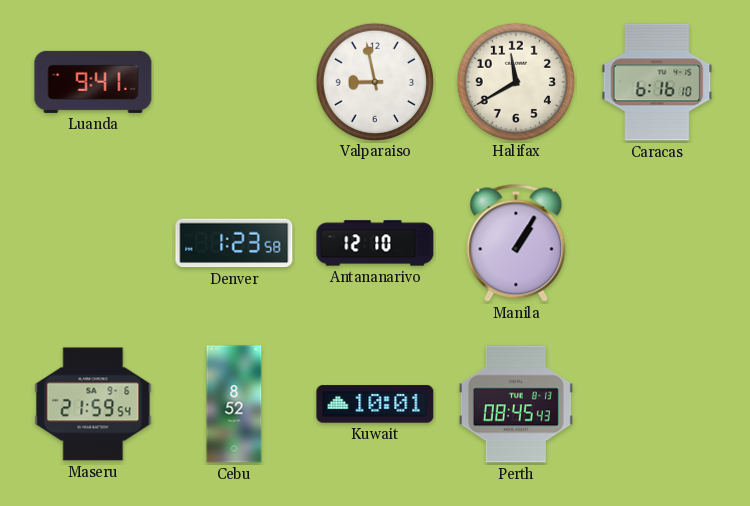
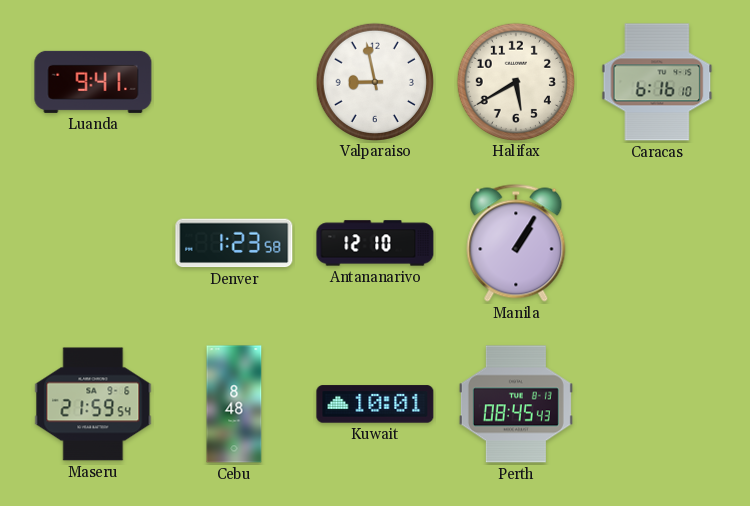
Halifax: 11:40 -> 5:40
Cebu: 8:52 -> 8:48
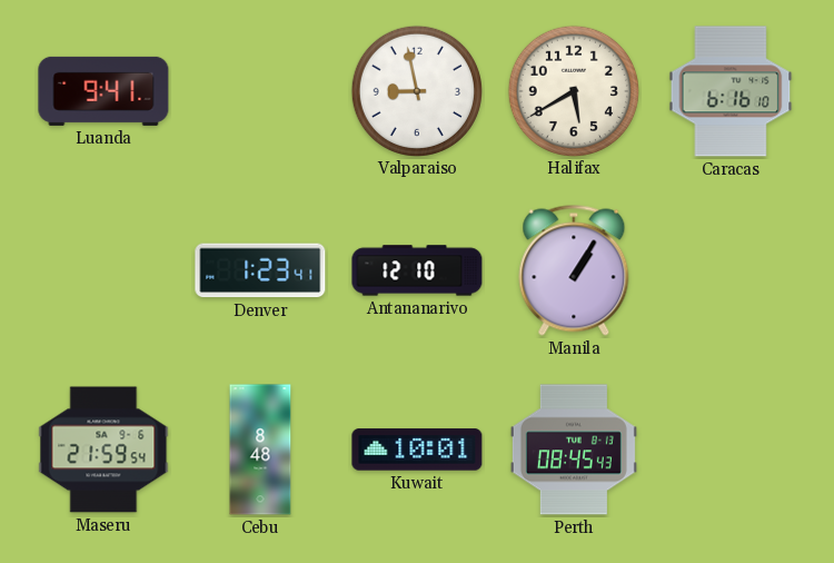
Denver: 1:23:58 -> 1:23:41
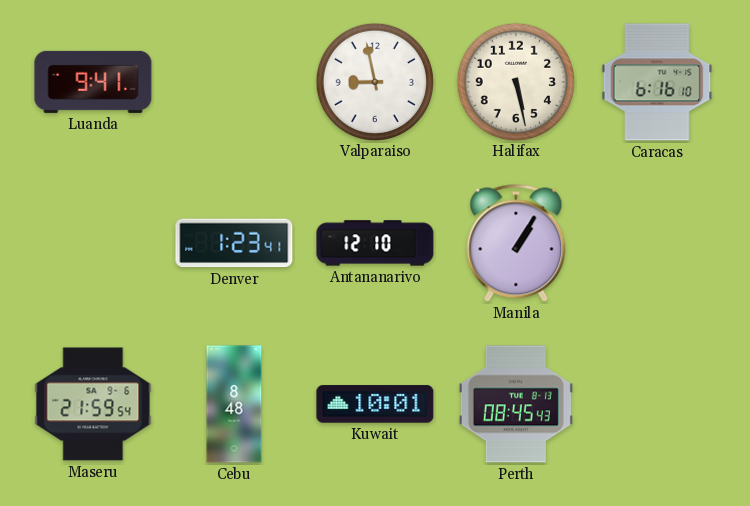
Halifax: 5:40 -> 5:28
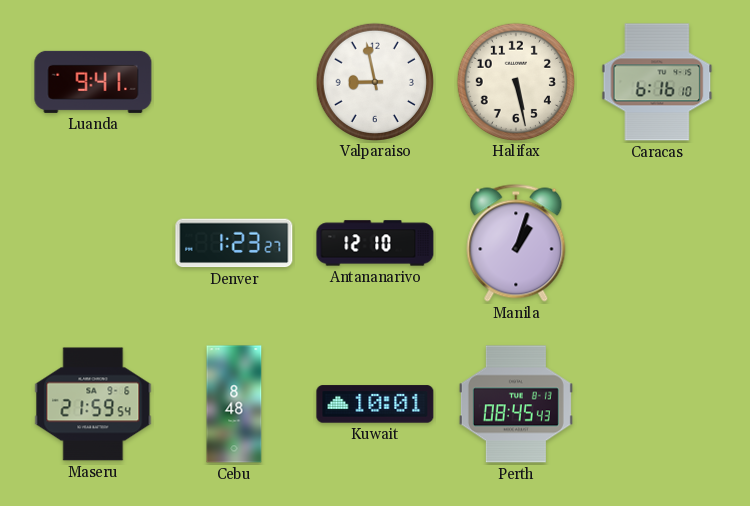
Denver: 1:23:41 -> 1:23:27
Manila: 1:05 -> 1:03
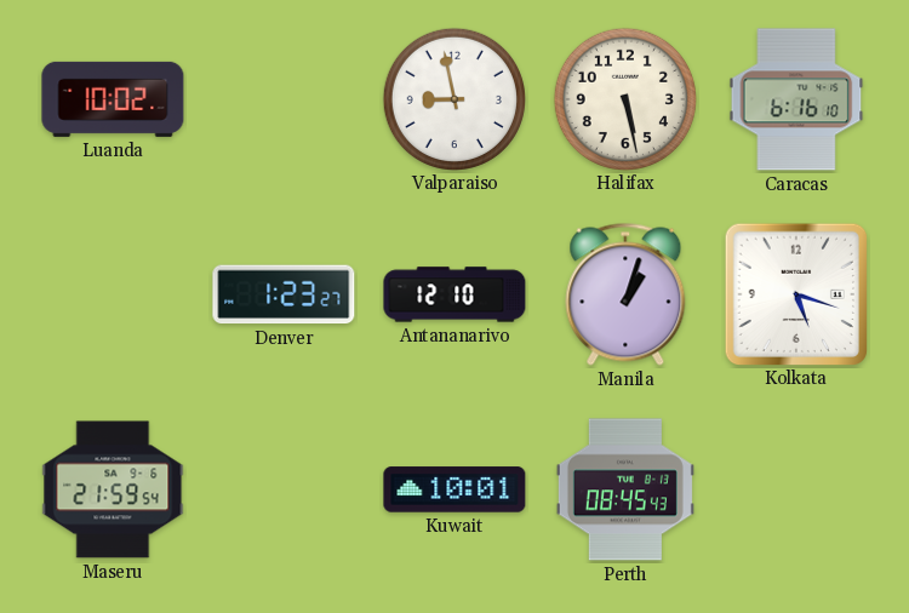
Luanda: 9:41 -> 10:02
Kolkata: none -> 5:18
Cebu: 8:48 -> none
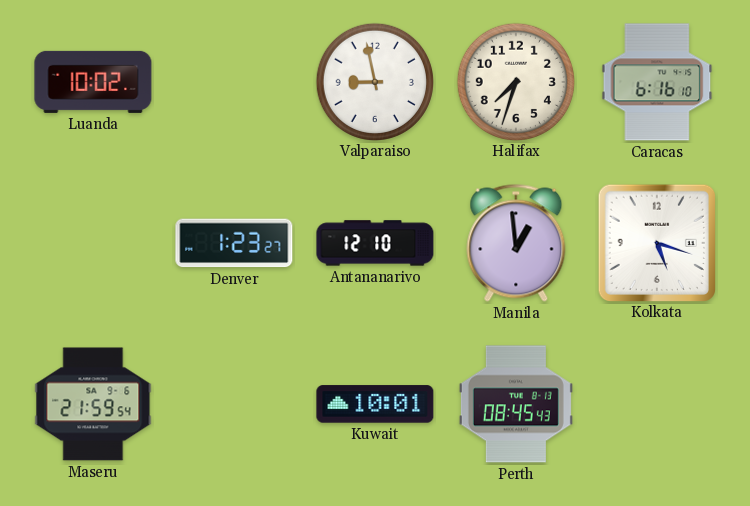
Halifax: 5:28 -> 7:33
Manila: 1:03 -> 12:59
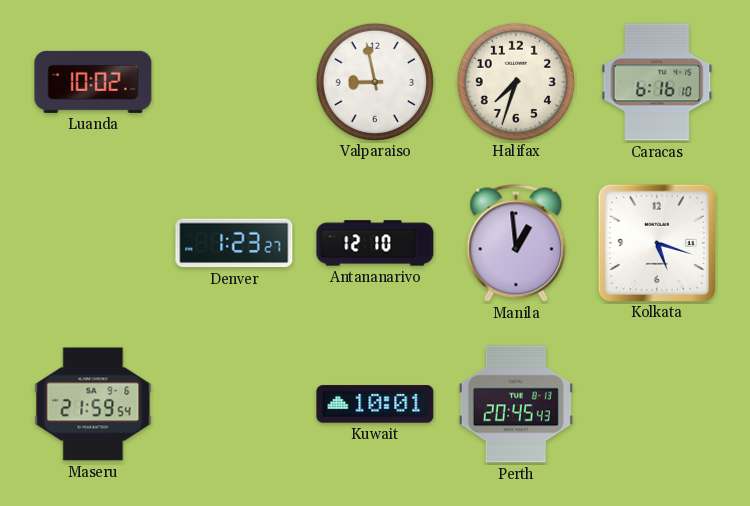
Perth: 08:45 -> 20:45
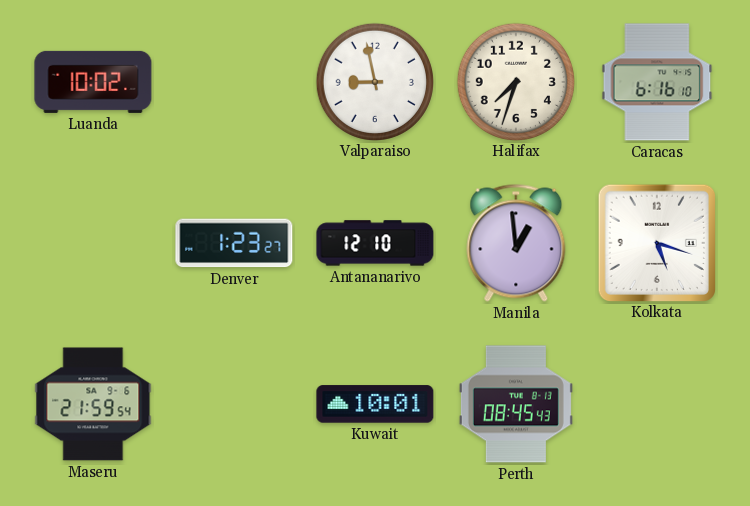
Perth: 20:45 -> 08:45
